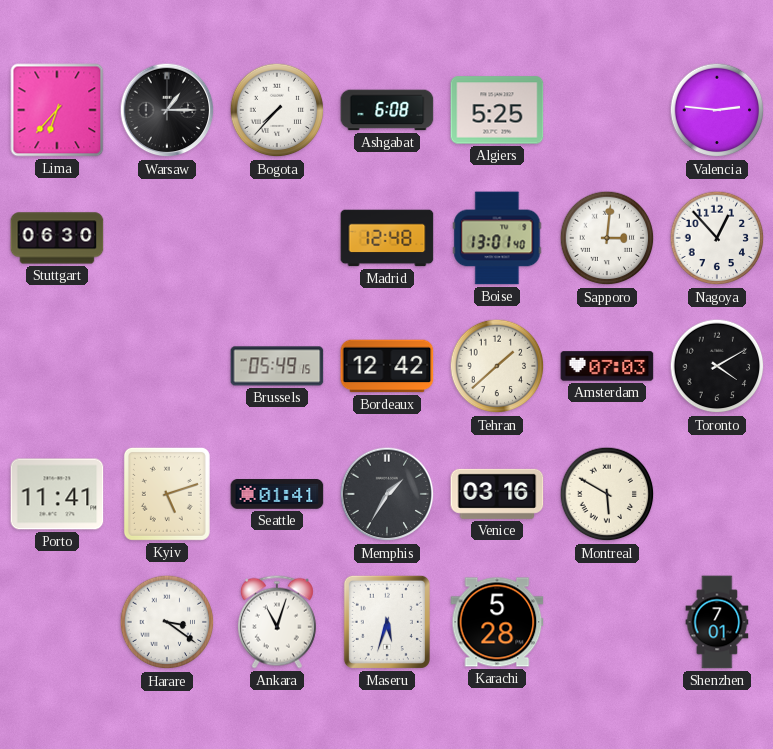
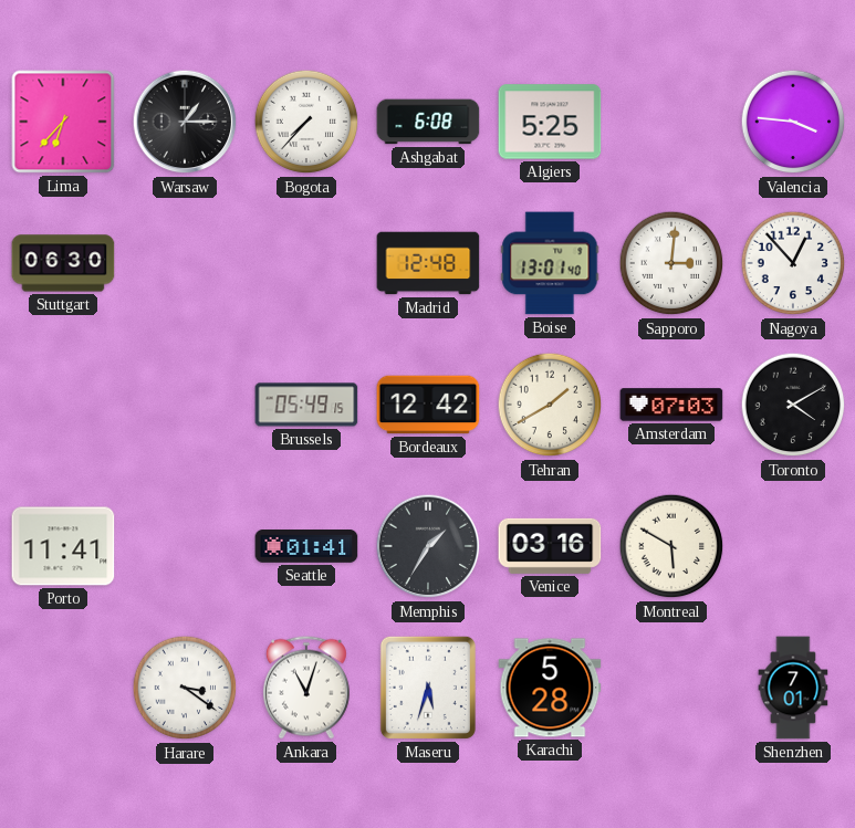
Valencia: 2:46 -> 3:46
Tehran: 1:38 -> 1:40
Kyiv: 5:12 -> none
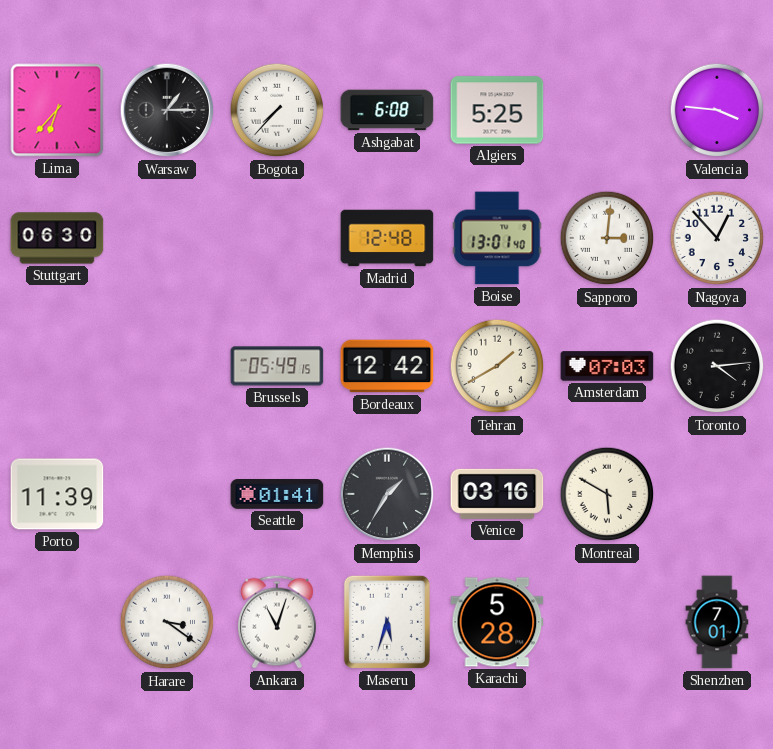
Toronto: 4:10 -> 4:14
Porto: 11:41 -> 11:39
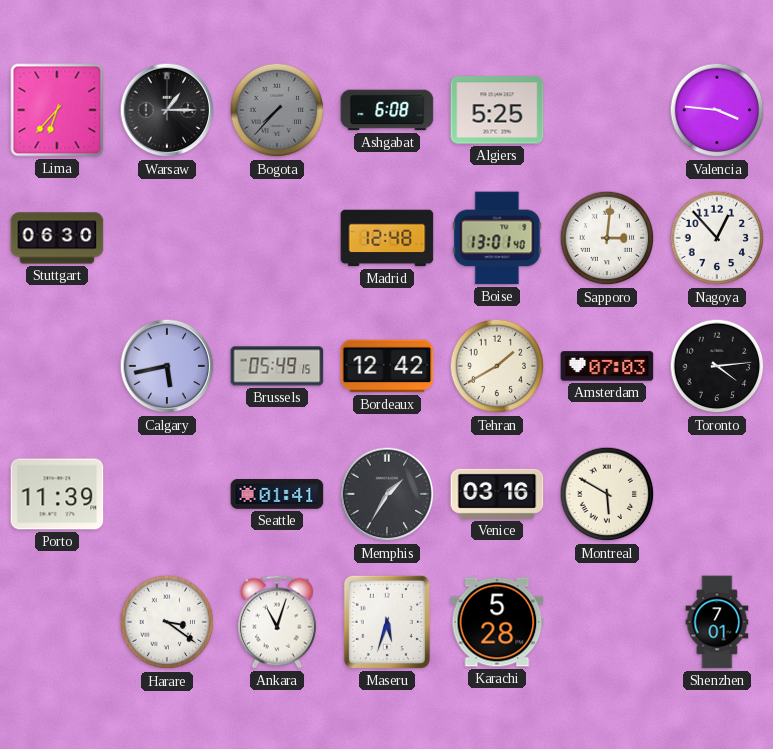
Bogota dial: white -> grey
Calgary: none -> 5:43
